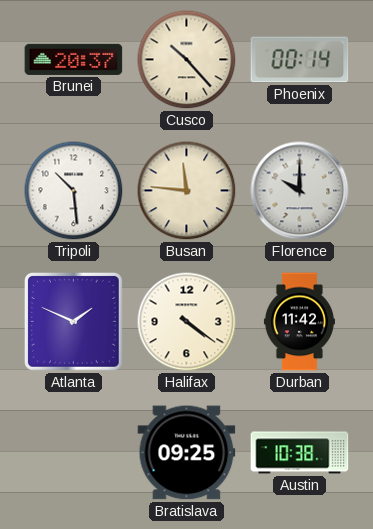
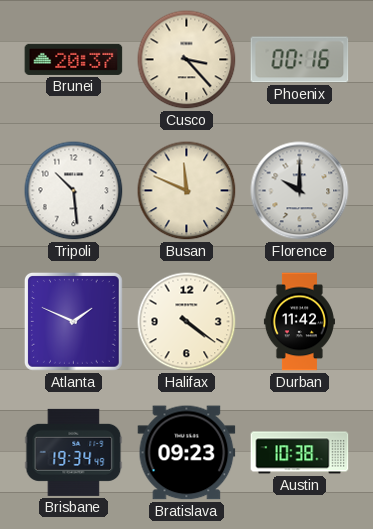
Cusco: 10:23 -> 3:23
Phoenix: 00:14 -> 00:16
Busan: 11:46 -> 11:49
Brisbane: none -> 19:34
Bratislava: 09:25 -> 09:23
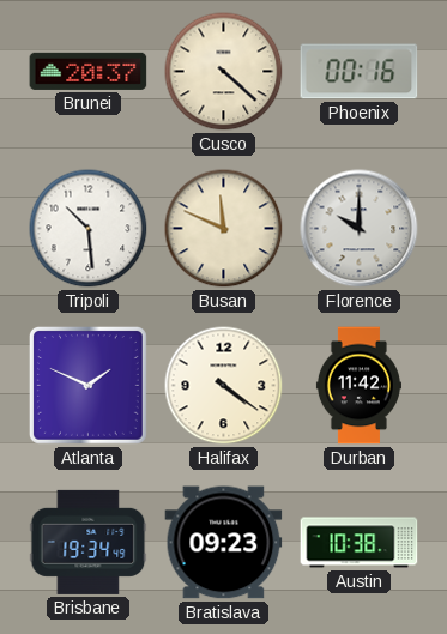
Cusco: 3:23 -> 4:22
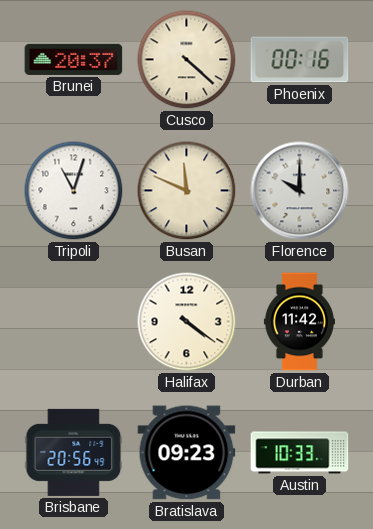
Tripoli: 10:29 -> 11:03
Atlanta: 1:49 -> none
Brisbane: 19:34 -> 20:56
Austin: 10:38 -> 10:33
